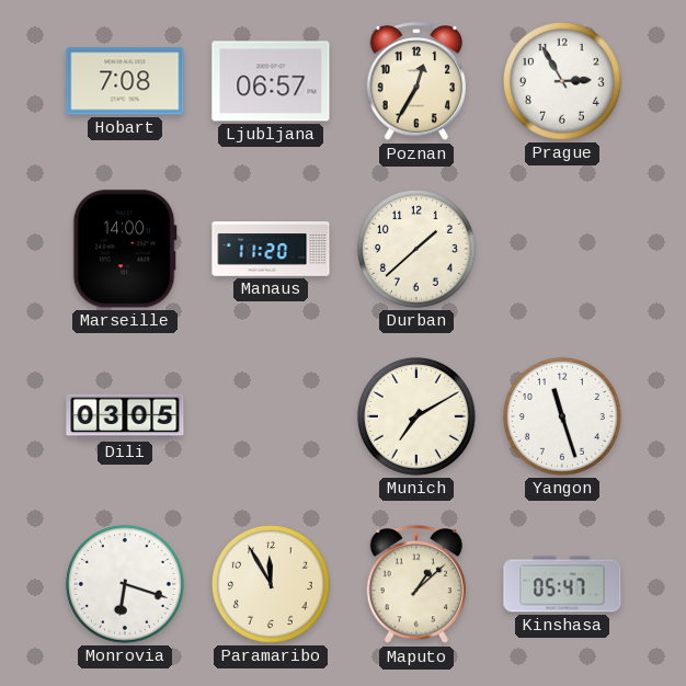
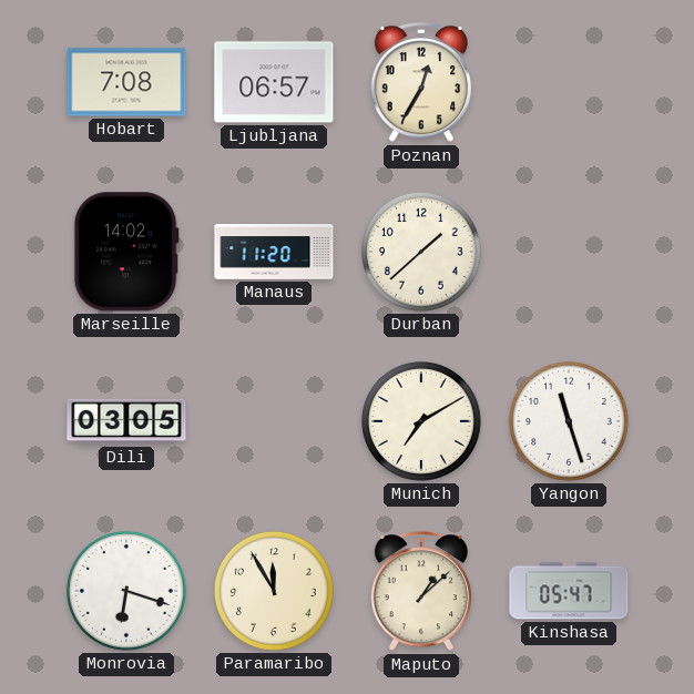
Prague: 2:55 -> none
Marseille: 14:00 -> 14:02
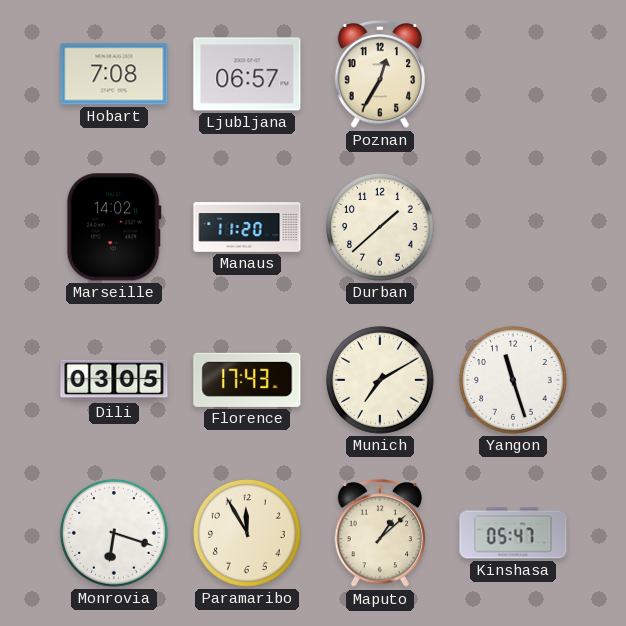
Florence: none -> 17:43
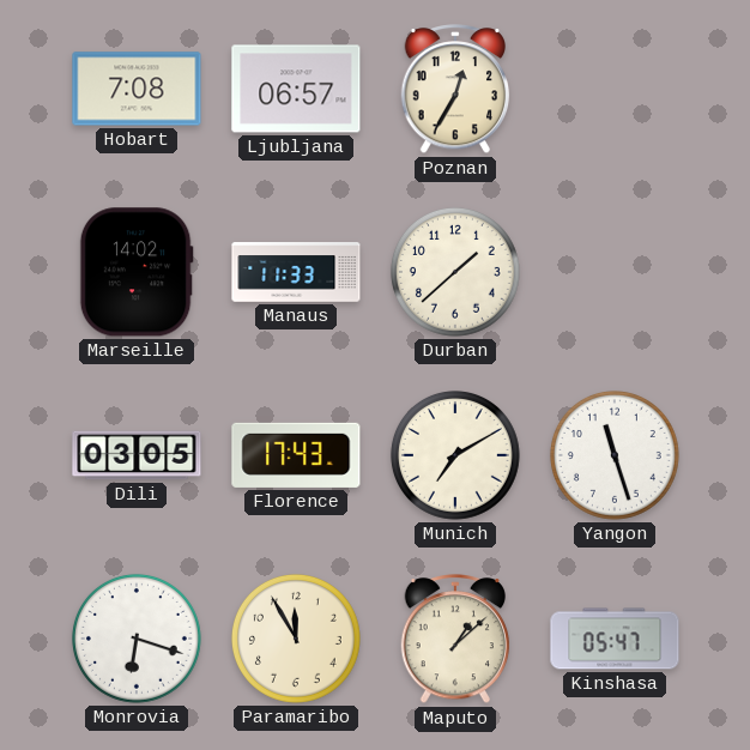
Manaus: 11:20 -> 11:33
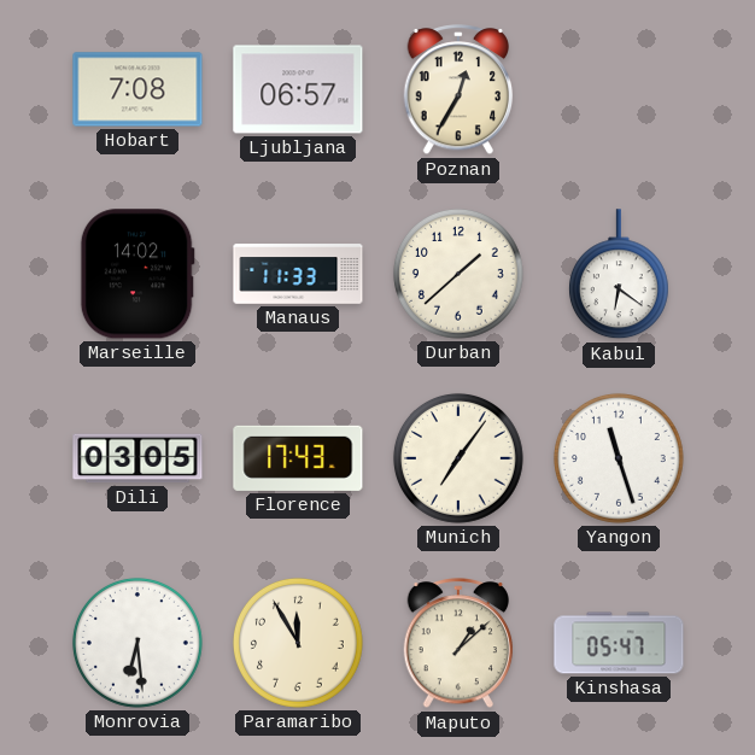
Kabul: none -> 6:21
Munich: 7:10 -> 7:06
Monrovia: 6:18 -> 6:29
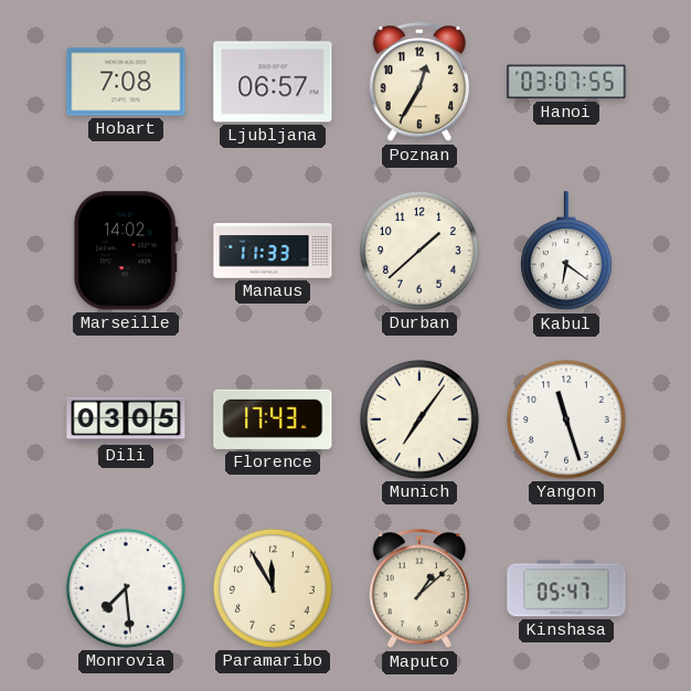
Hanoi: none -> 03:07
Monrovia: 6:29 -> 7:29
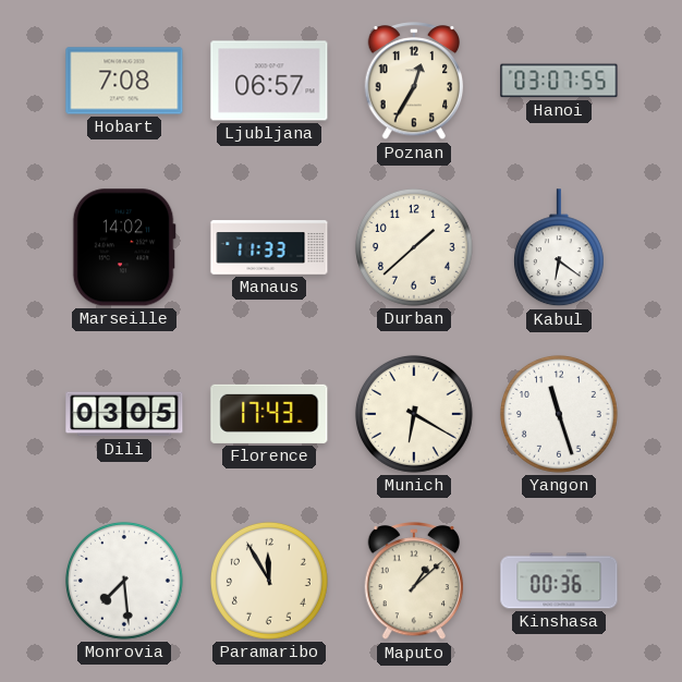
Munich: 7:06 -> 6:20
Kinshasa: 05:47 -> 00:36
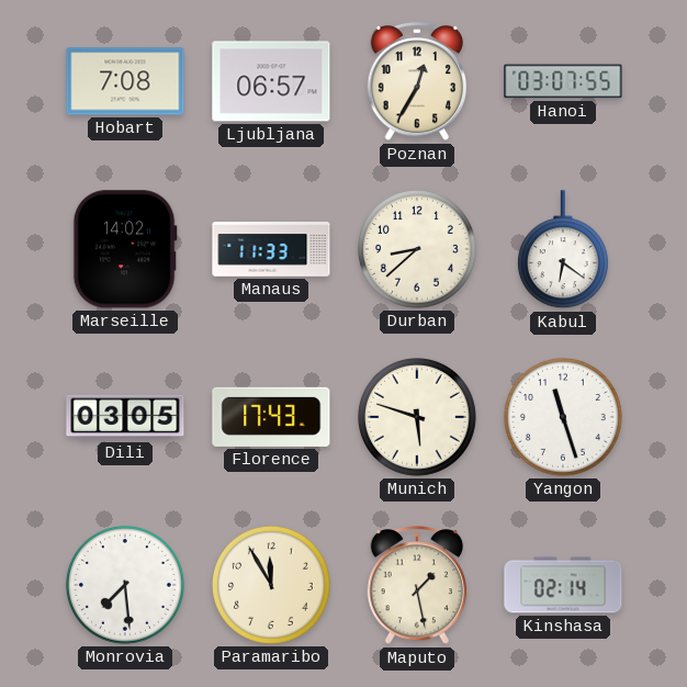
Durban: 1:38 -> 8:38
Munich: 6:20 -> 5:48
Maputo: 1:08 -> 1:28
Kinshasa: 00:36 -> 02:14
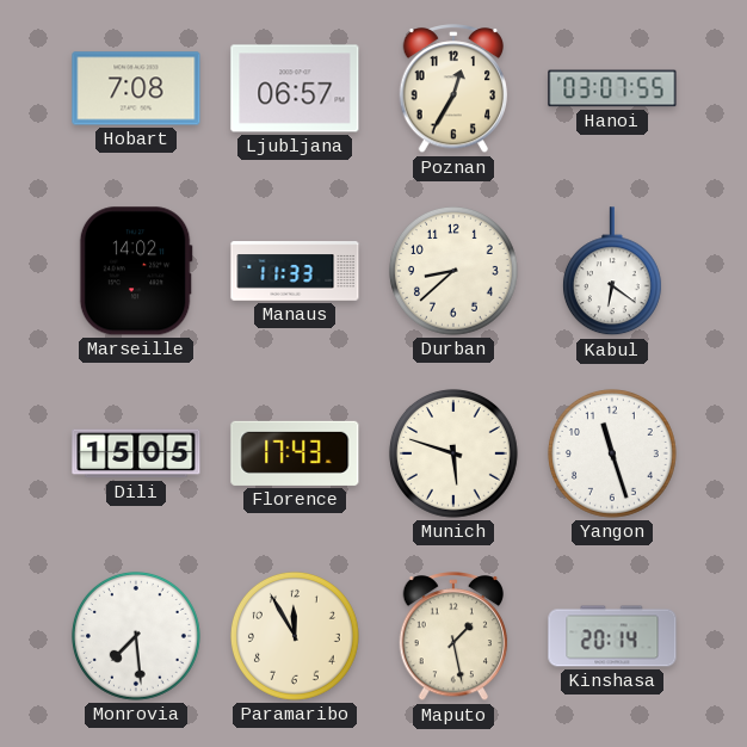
Dili: 03:05 -> 15:05
Kinshasa: 02:14 -> 20:14
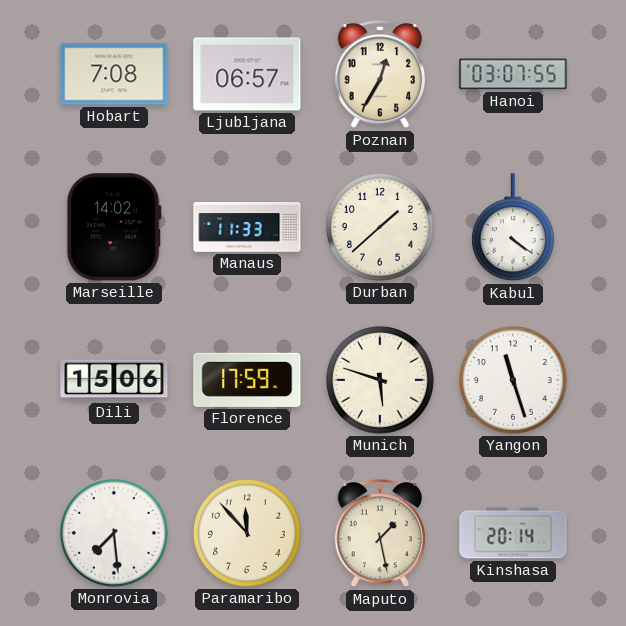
Durban: 8:38 -> 1:38
Kabul: 6:21 -> 4:21
Dili: 15:05 -> 15:06
Florence: 17:43 -> 17:59
Paramaribo: 11:55 -> 11:53
